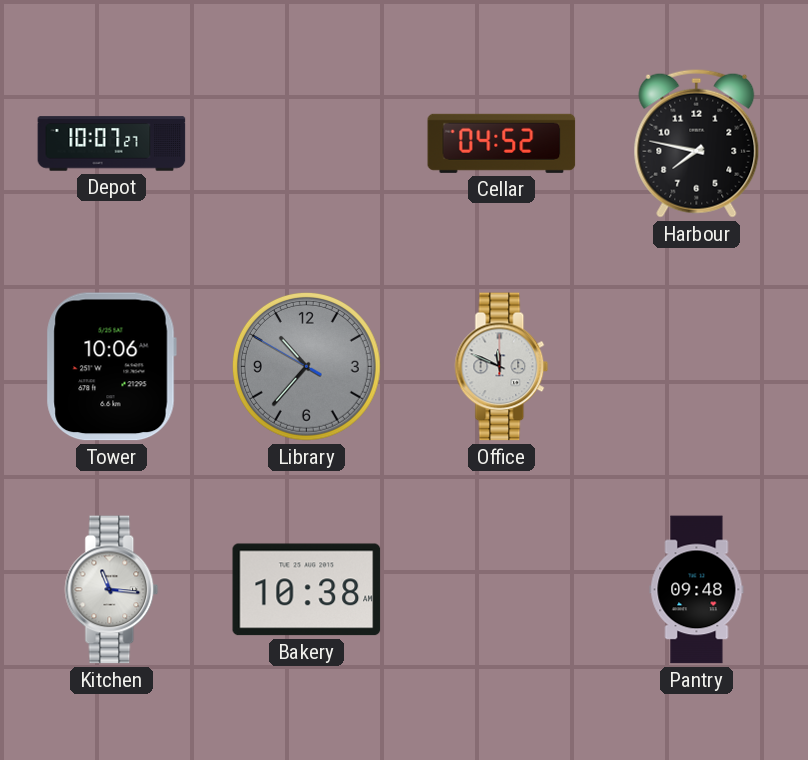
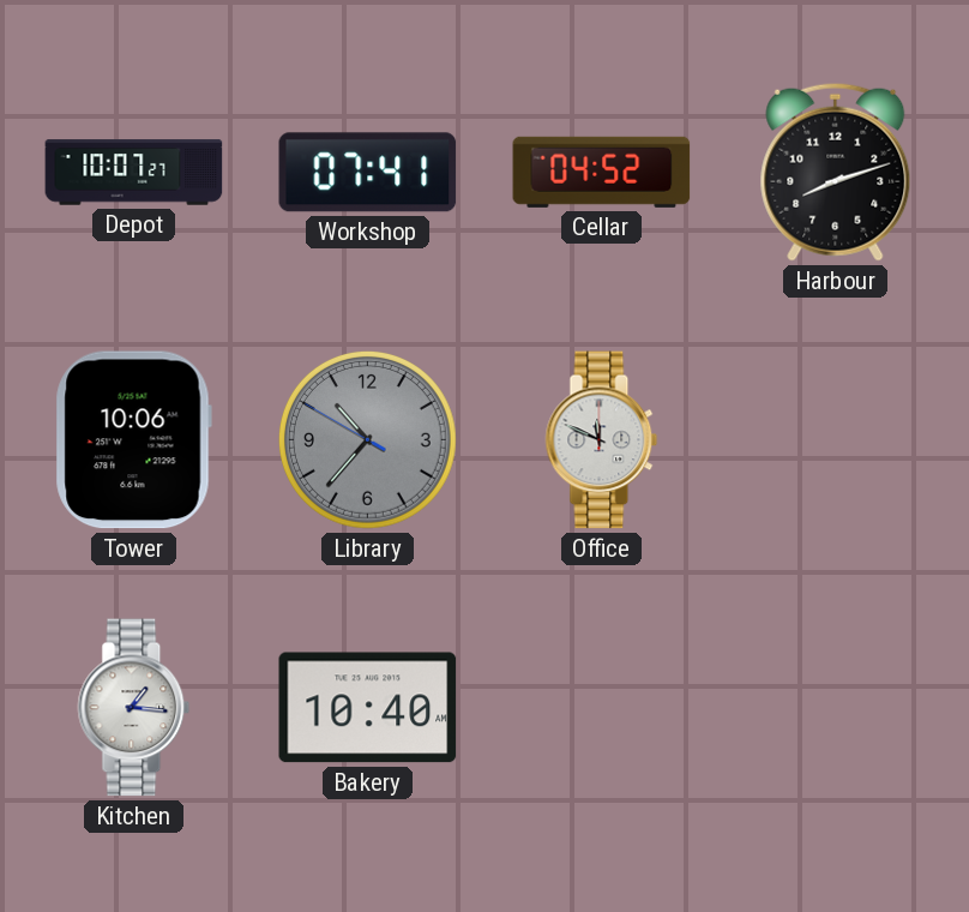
Workshop: none -> 07:41
Harbour: 7:47 -> 8:12
Kitchen: 11:16 -> 1:16
Bakery: 10:38 -> 10:40
Pantry: 09:48 -> none
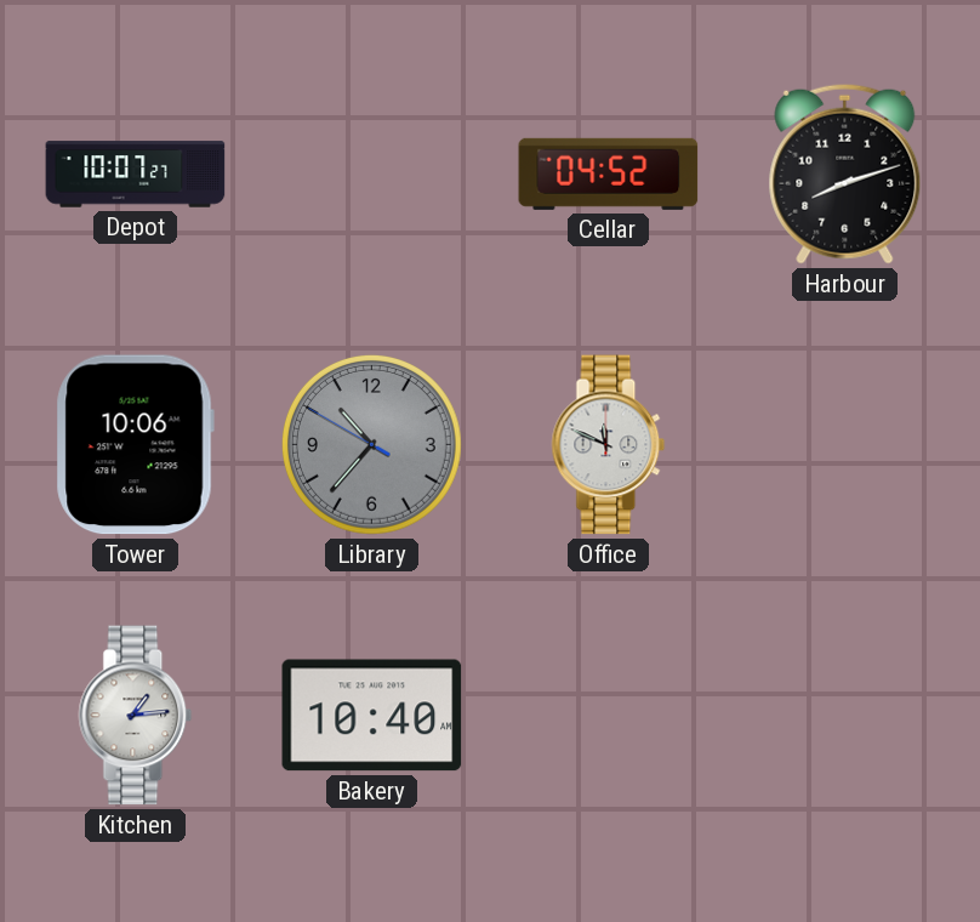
Workshop: 07:41 -> none
Kitchen: 1:16 -> 1:14
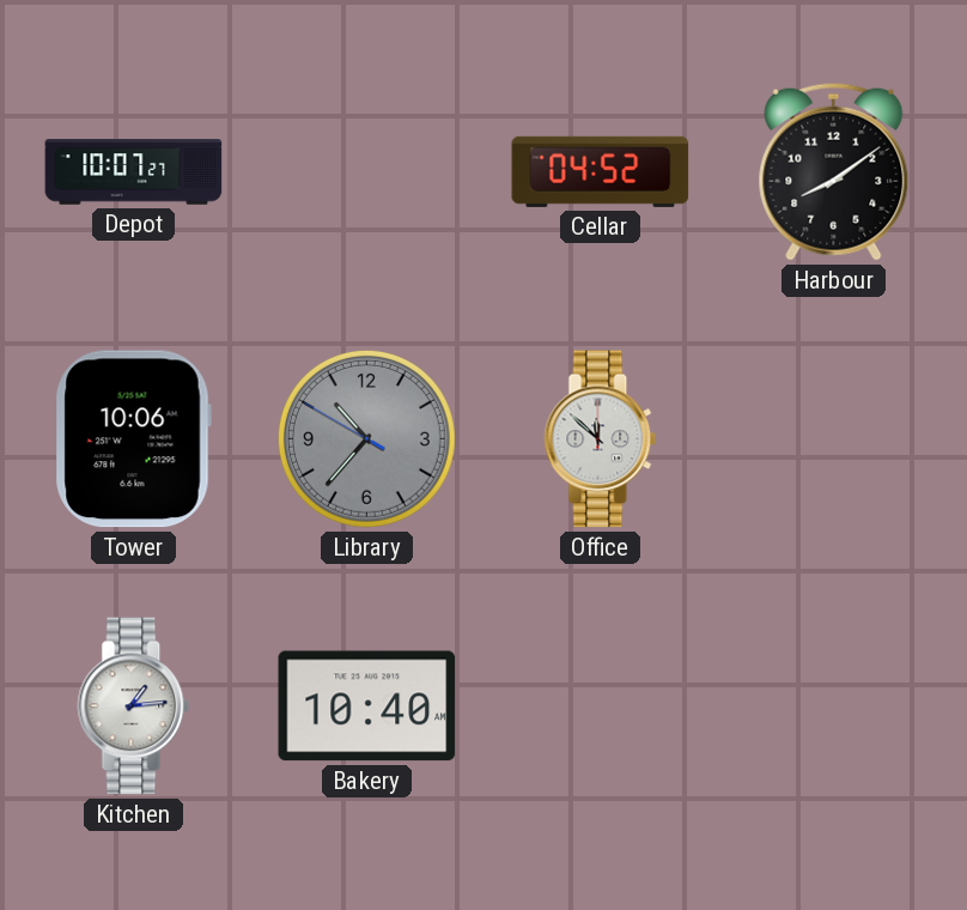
Harbour: 8:12 -> 8:09
Office: 11:49 -> 11:52
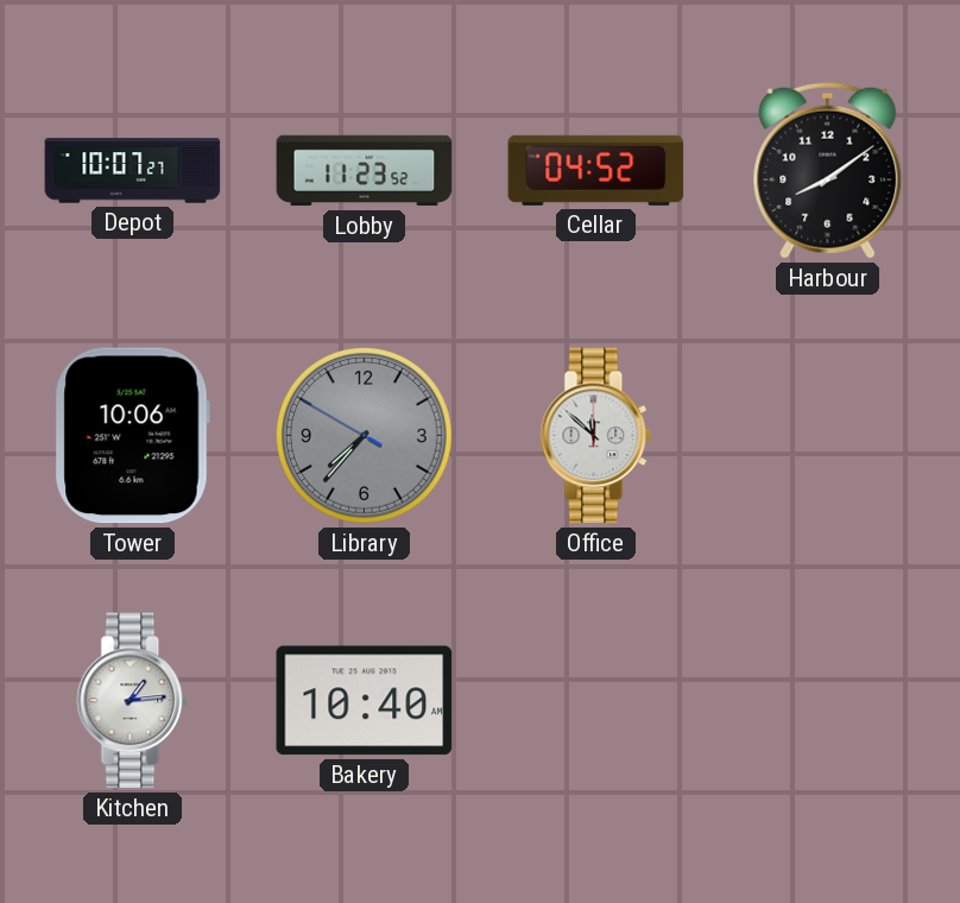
Lobby: none -> 11:23
Library: 10:36 -> 7:36
